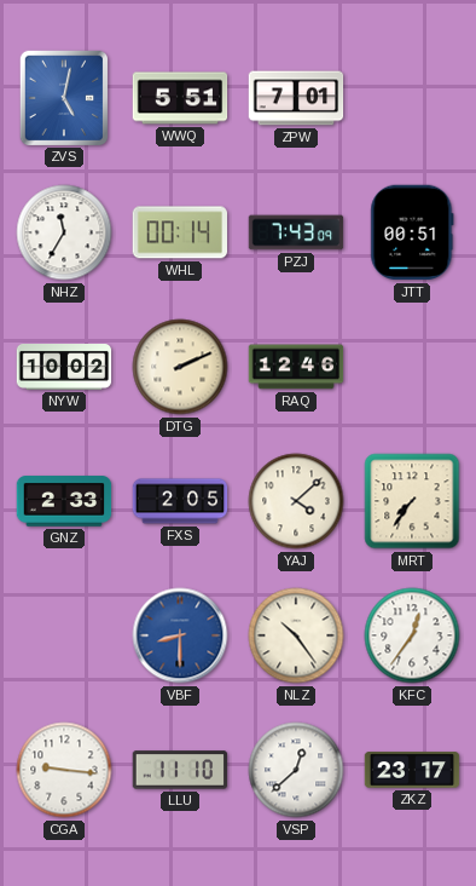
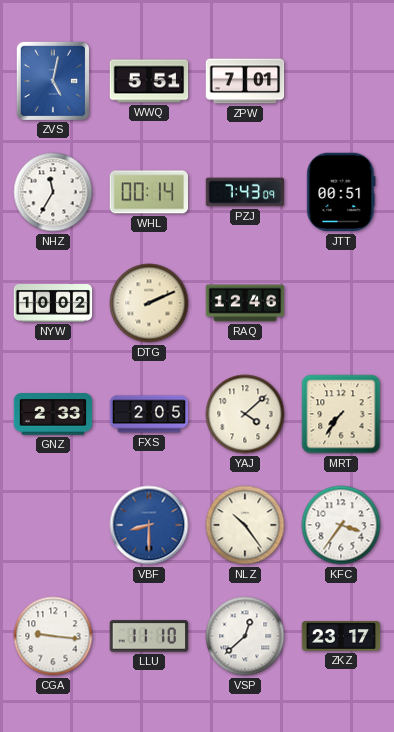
KFC: 12:36 -> 3:36
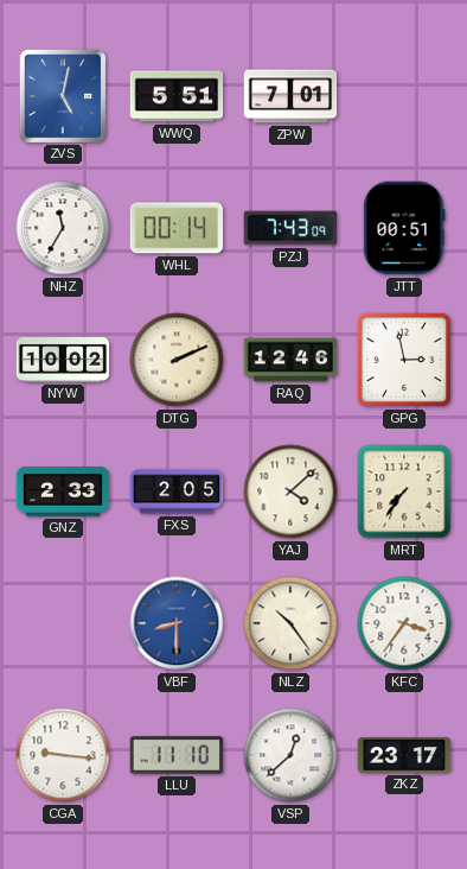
GPG: none -> 2:58
